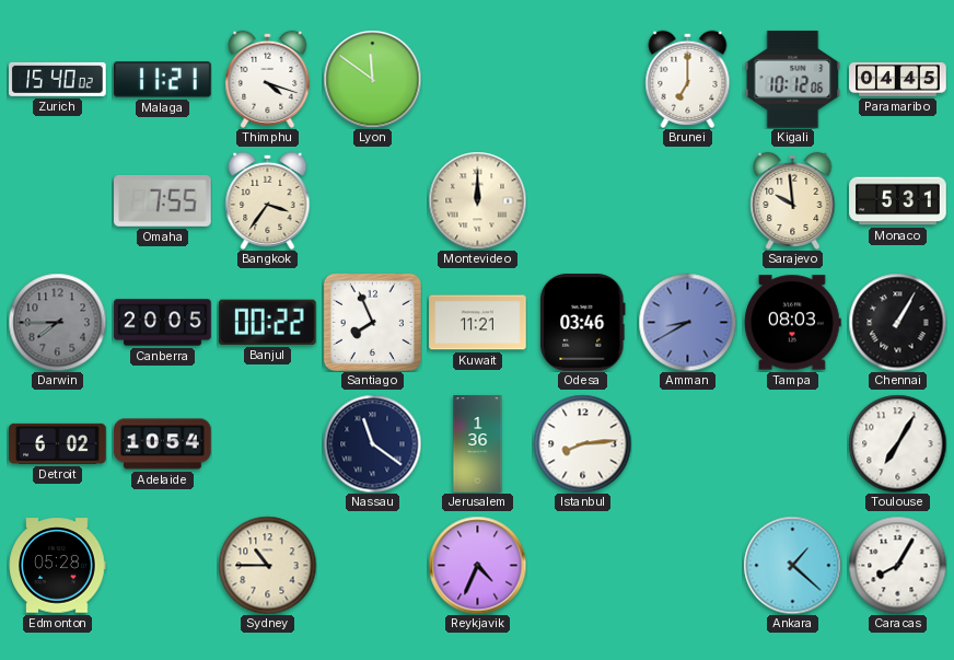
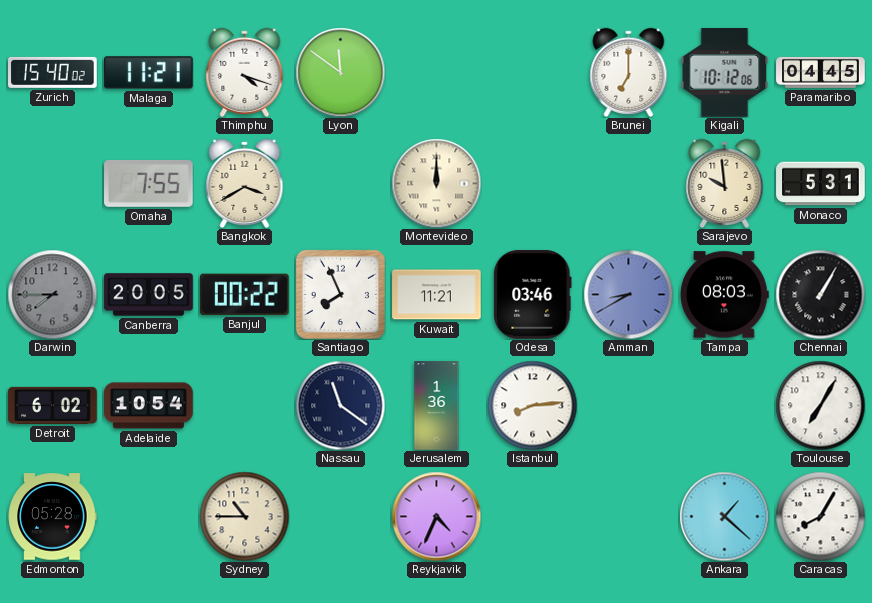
Bangkok: 3:36 -> 3:40
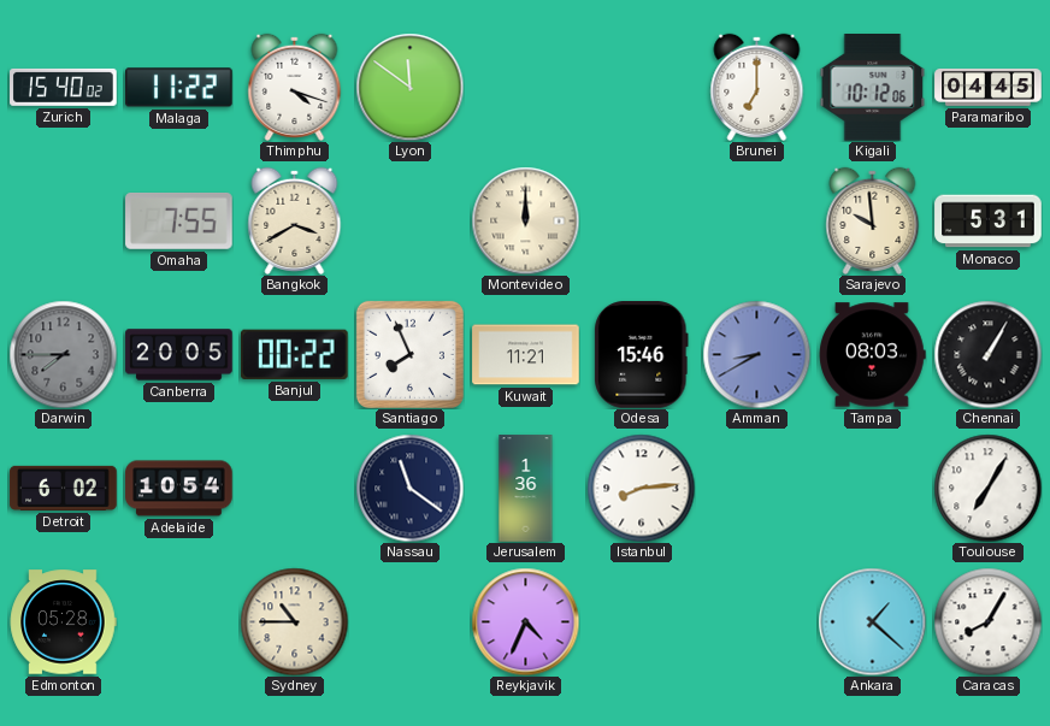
Malaga: 11:21 -> 11:22
Odesa: 03:46 -> 15:46
